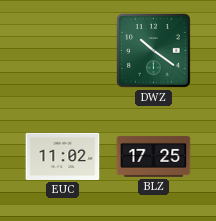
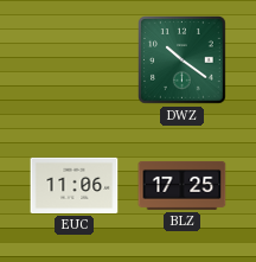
EUC: 11:02 -> 11:06
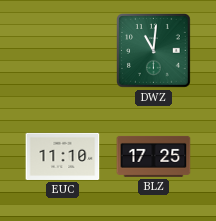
DWZ: 10:21 -> 11:01
EUC: 11:06 -> 11:10
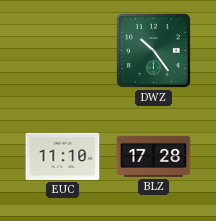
DWZ: 11:01 -> 10:24
BLZ: 17:25 -> 17:28
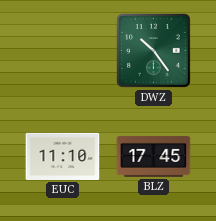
BLZ: 17:28 -> 17:45
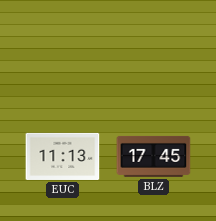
DWZ: 10:24 -> none
EUC: 11:10 -> 11:13
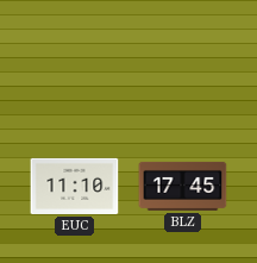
EUC: 11:13 -> 11:10
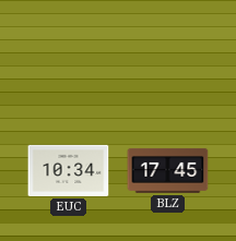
EUC: 11:10 -> 10:34
